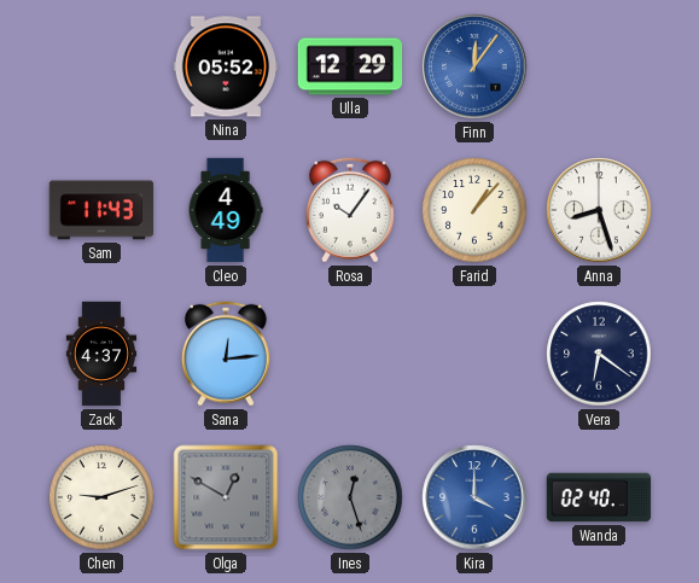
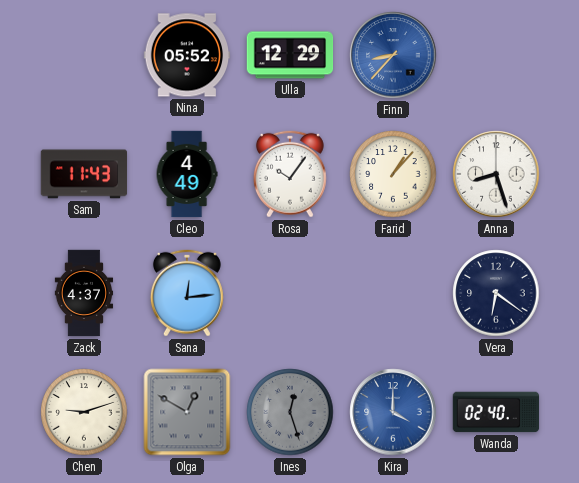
Finn: 12:06 -> 8:37
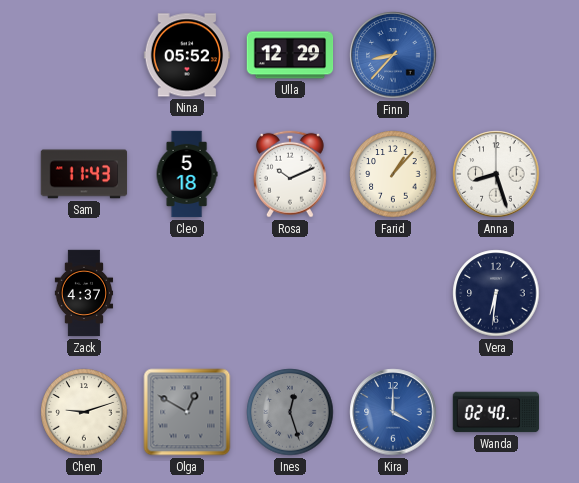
Cleo: 4:49 -> 5:18
Rosa: 10:06 -> 10:11
Sana: 12:14 -> none
Vera: 6:21 -> 6:31
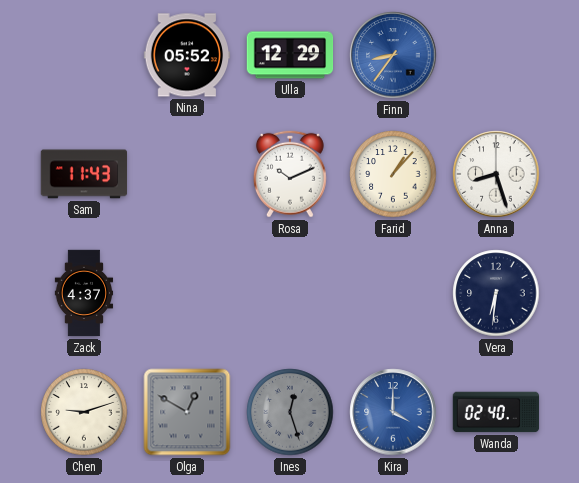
Finn: 8:37 -> 8:36
Cleo: 5:18 -> none
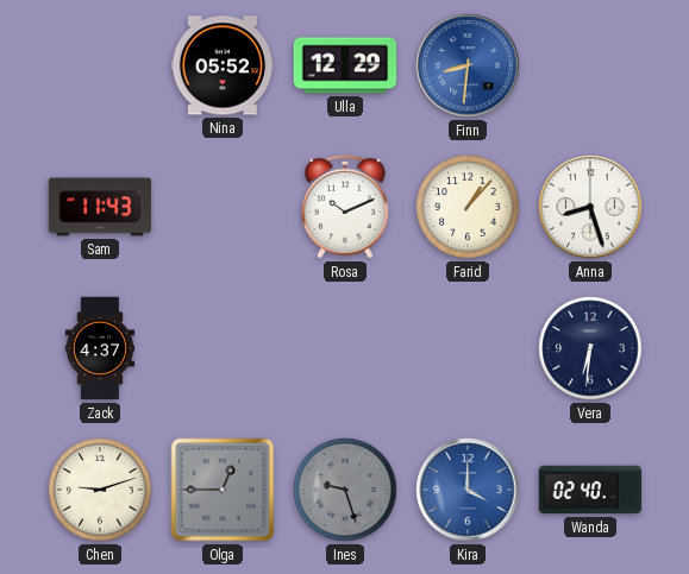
Finn: 8:36 -> 8:31
Olga: 12:50 -> 12:45
Ines: 12:27 -> 9:27
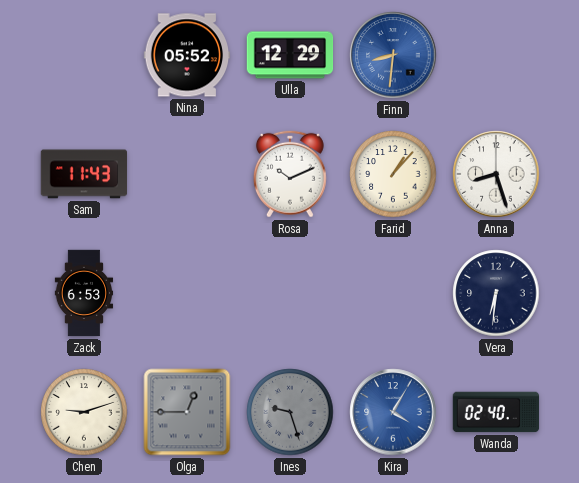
Zack: 4:37 -> 6:53
Kira: 4:00 -> 4:05
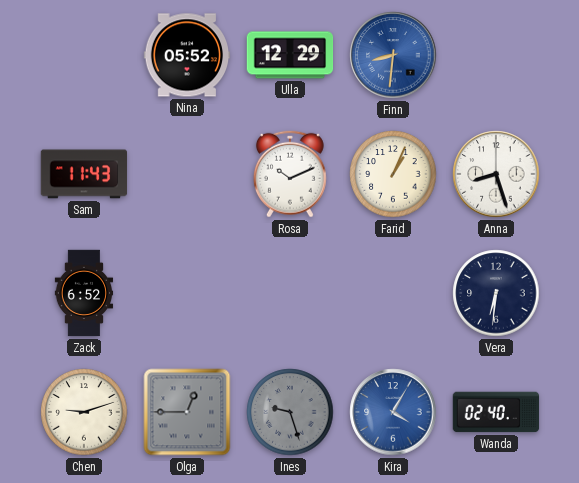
Farid: 1:07 -> 1:04
Zack: 6:53 -> 6:52
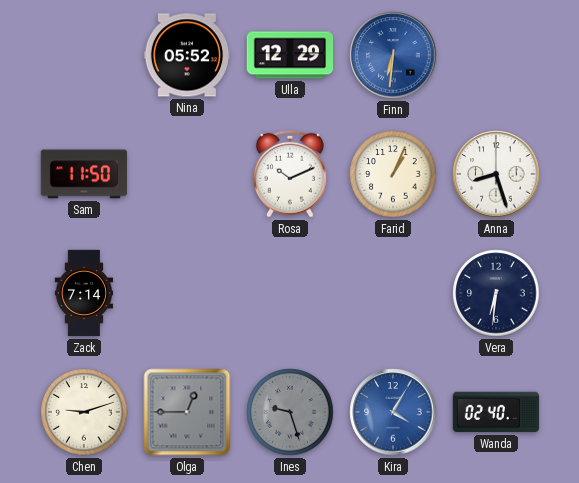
Finn: 8:31 -> 6:31
Sam: 11:43 -> 11:50
Zack: 6:52 -> 7:14
